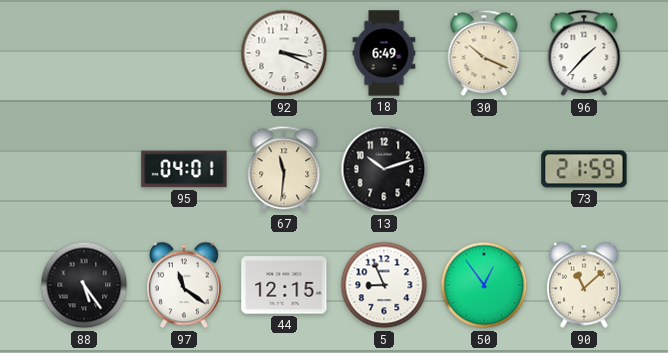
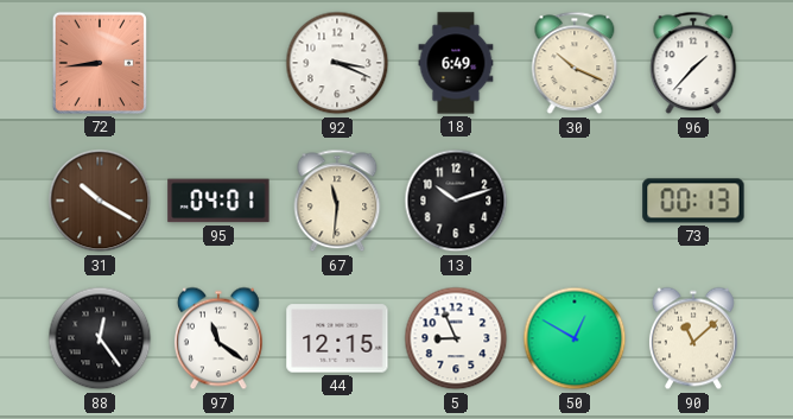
72: none -> 8:44
31: none -> 10:20
73: 21:59 -> 00:13
88: 5:24 -> 12:24
50: 12:54 -> 12:50
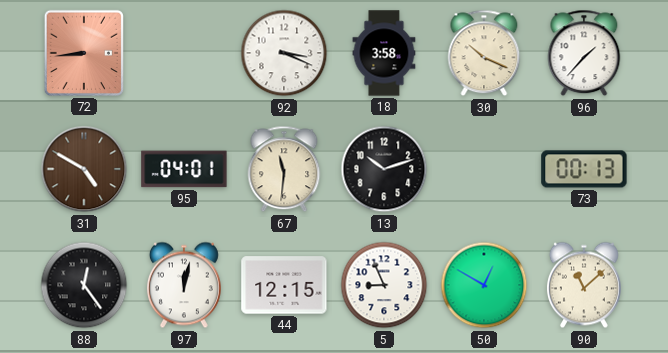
18: 6:49 -> 3:58
31: 10:20 -> 4:50
97: 11:21 -> 12:02
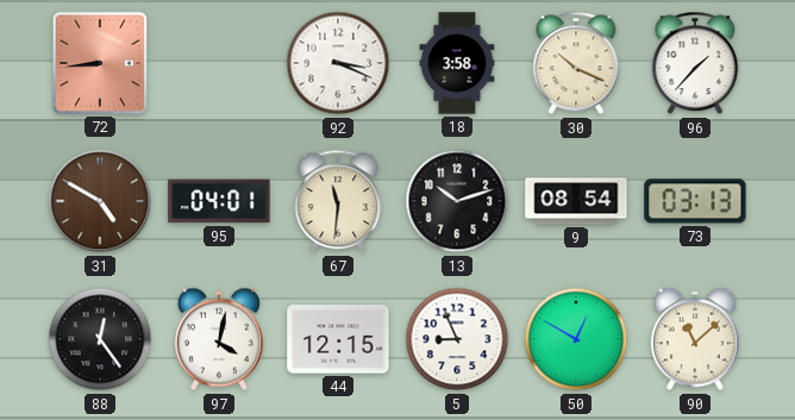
9: none -> 08:54
73: 00:13 -> 03:13
97: 12:02 -> 4:02
